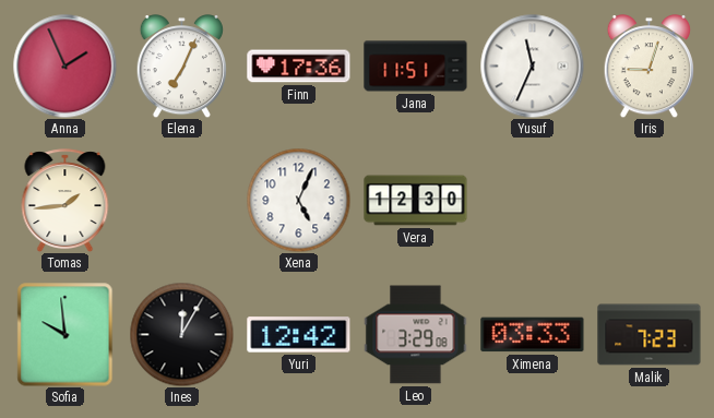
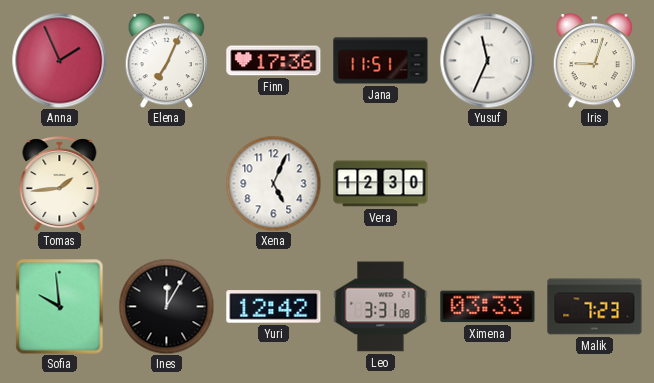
Leo: 3:29 -> 3:31
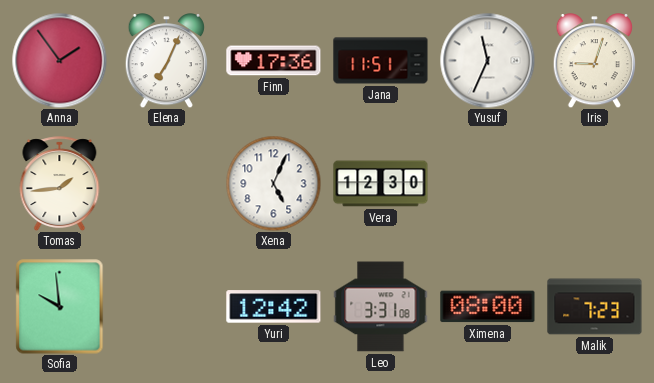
Anna: 1:56 -> 1:54
Ines: 12:05 -> none
Ximena: 03:33 -> 08:00
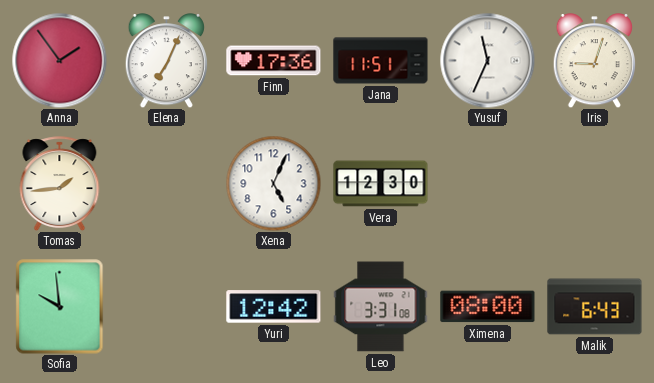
Malik: 7:23 -> 6:43
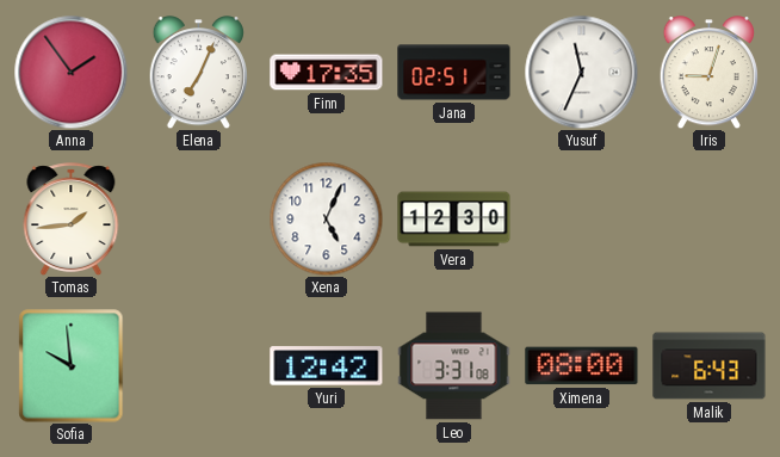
Finn: 17:36 -> 17:35
Jana: 11:51 -> 02:51
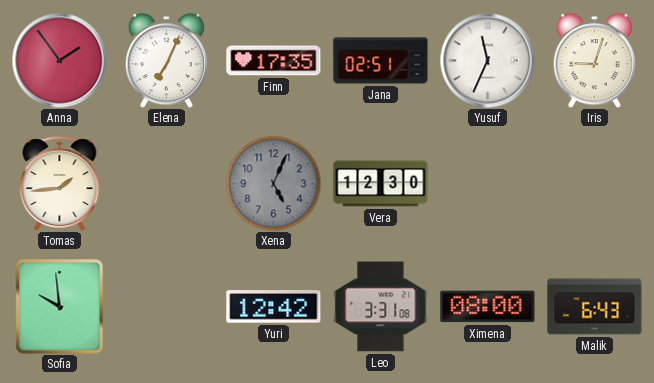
Xena dial: white -> grey
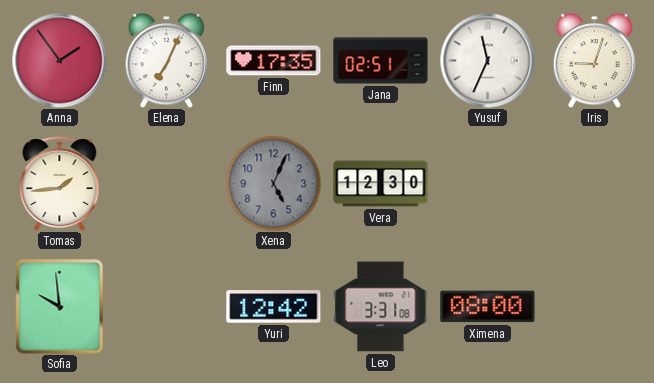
Malik: 6:43 -> none
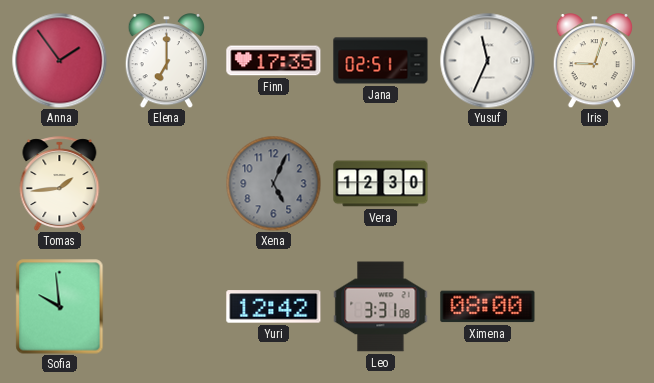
Elena: 7:04 -> 7:00
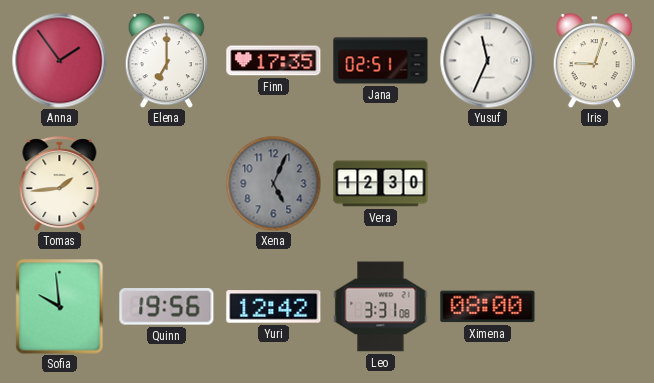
Quinn: none -> 19:56
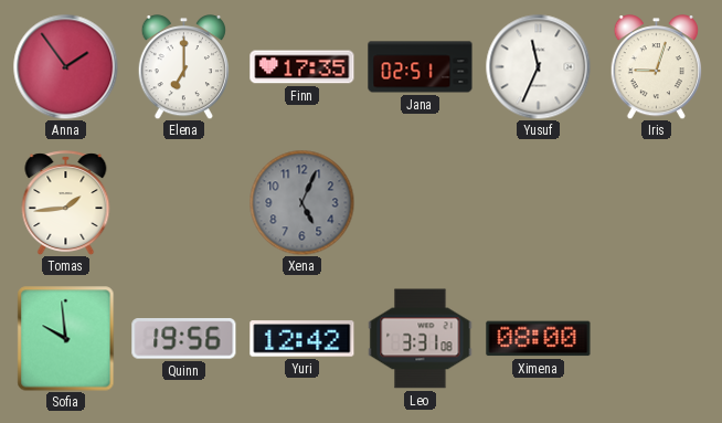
Vera: 12:30 -> none
